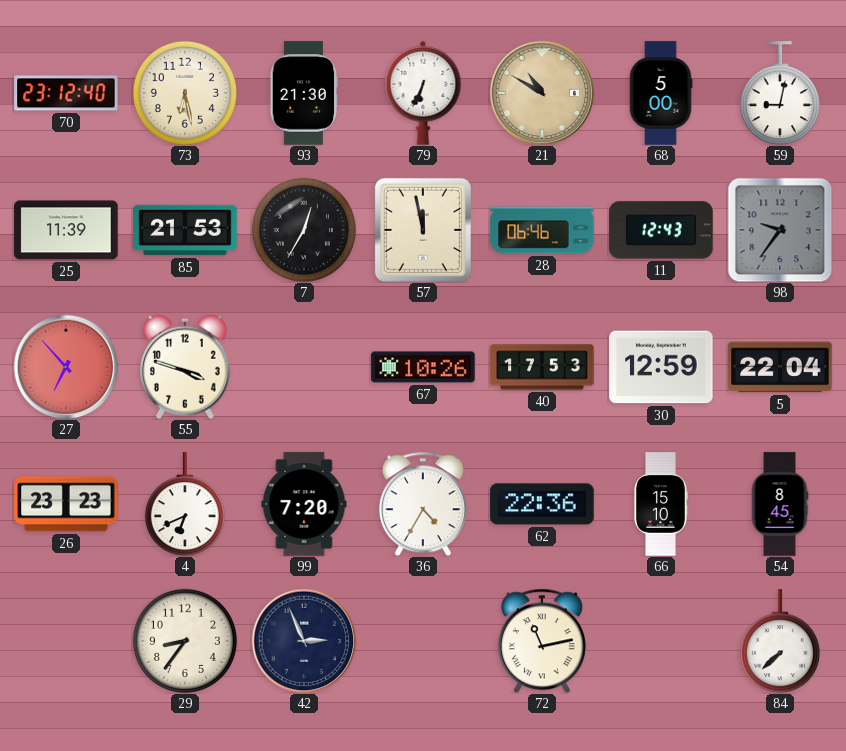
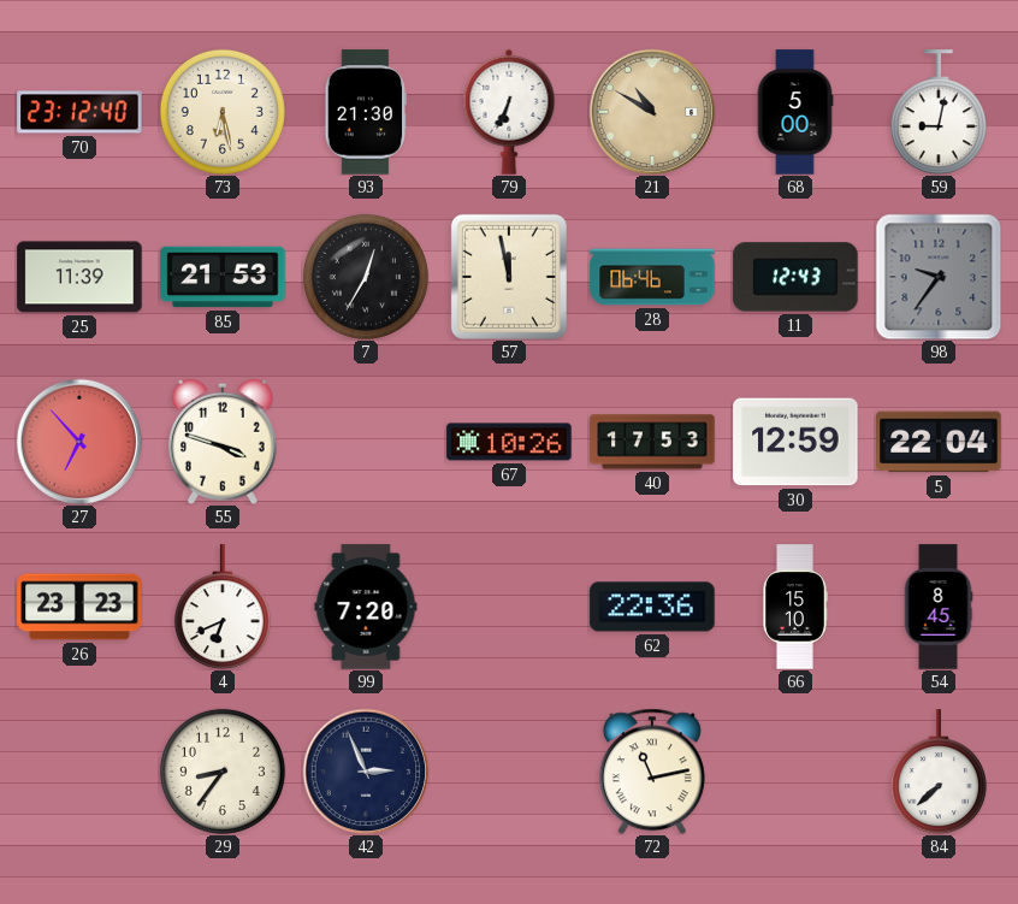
36: 4:35 -> none
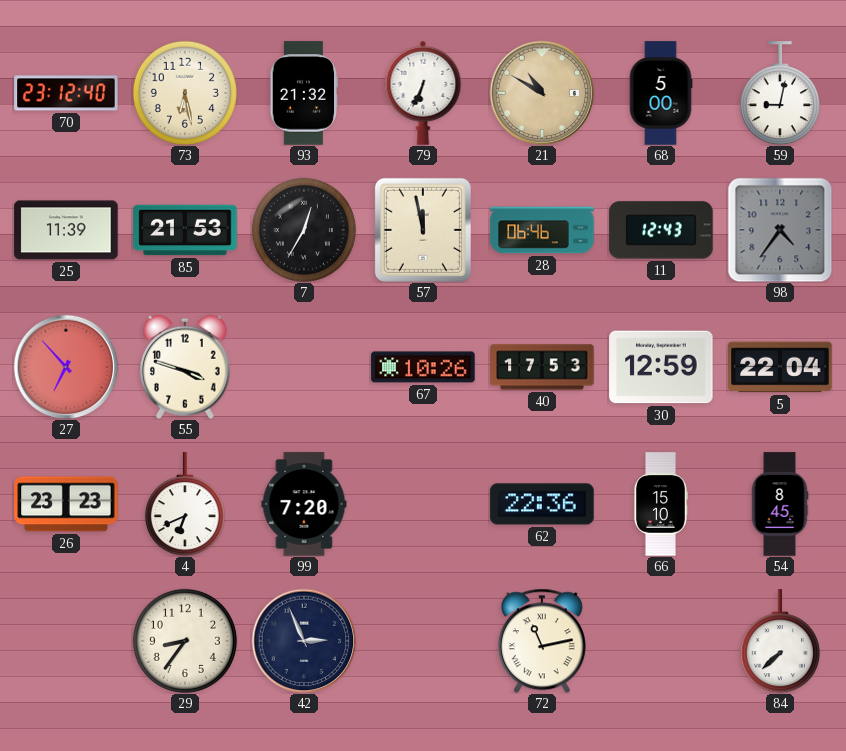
93: 21:30 -> 21:32
98: 9:36 -> 4:36
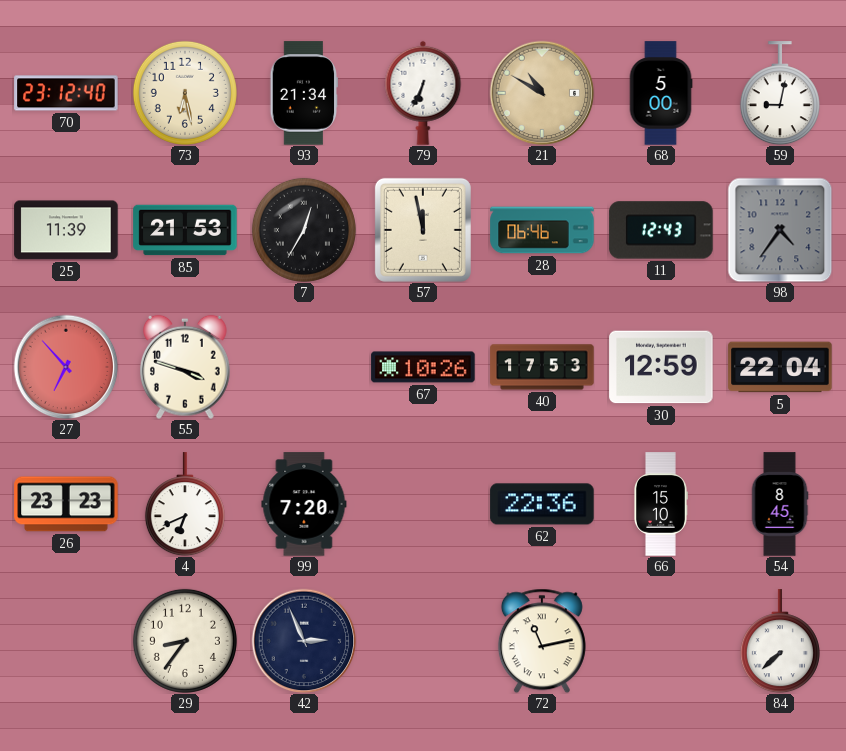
93: 21:32 -> 21:34
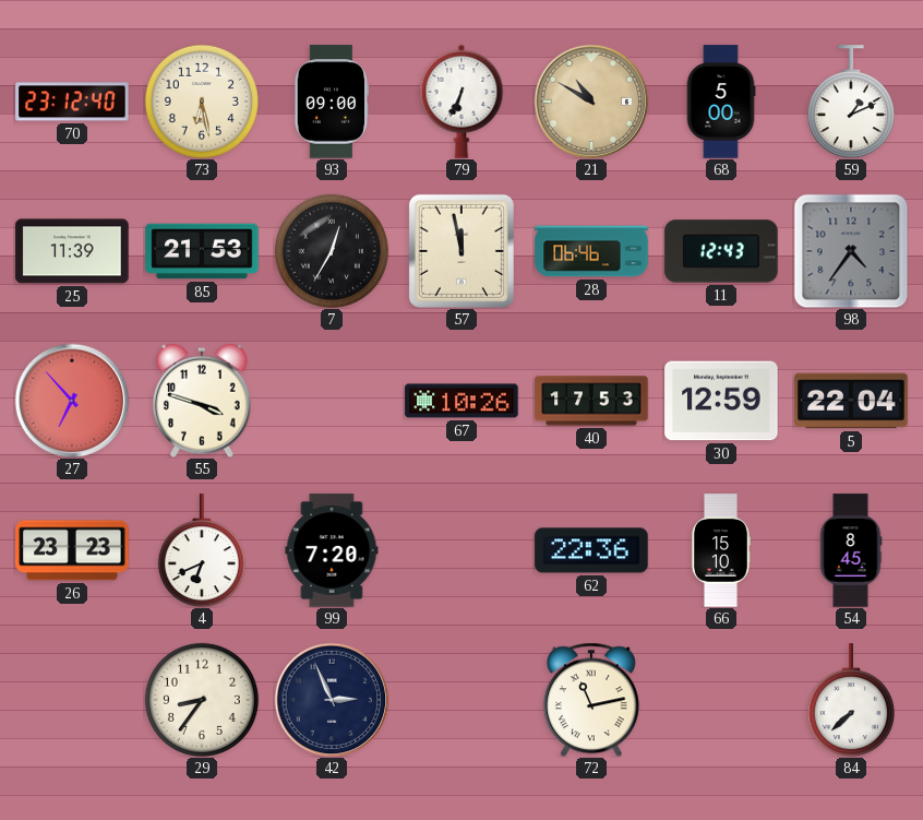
93: 21:34 -> 09:00
59: 9:02 -> 1:11
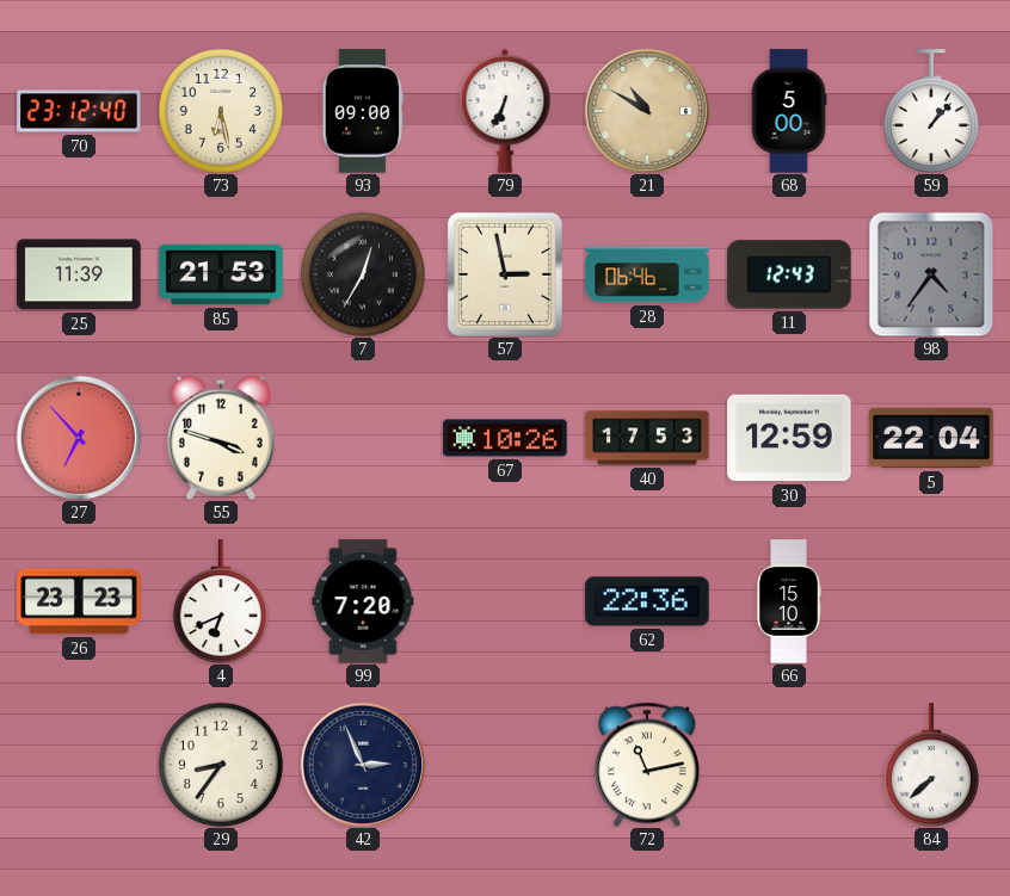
59: 1:11 -> 1:07
57: 11:58 -> 2:58
54: 8:45 -> none
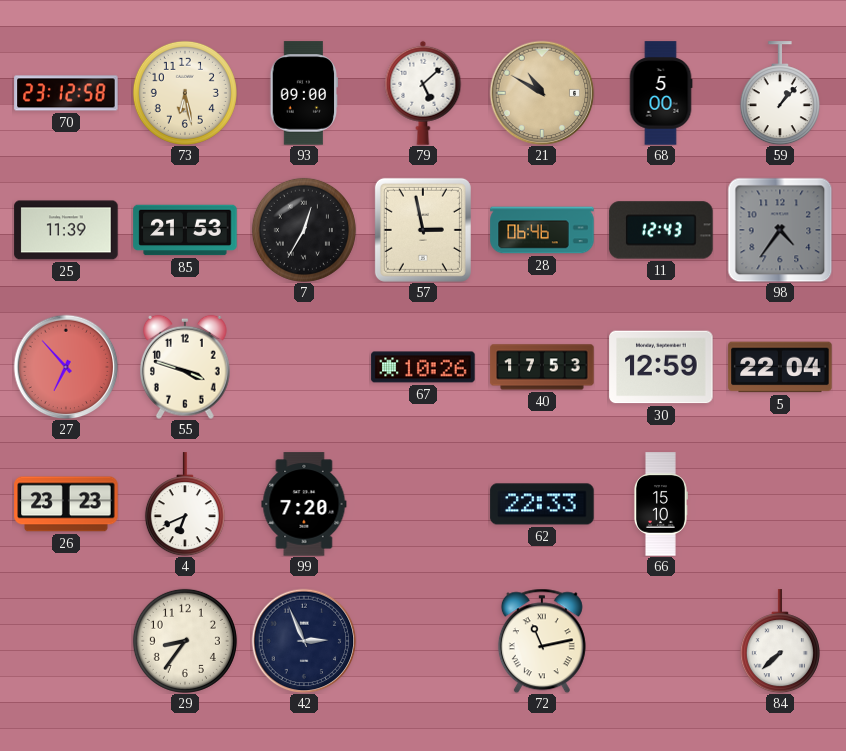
70: 23:12:40 -> 23:12:58
79: 6:34 -> 5:08
62: 22:36 -> 22:33
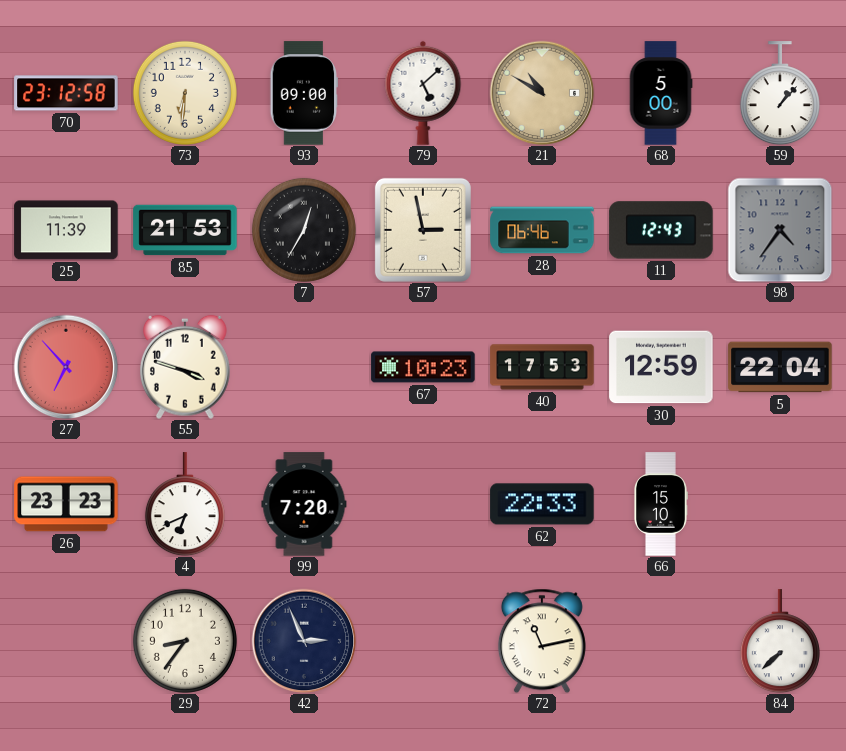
73: 6:28 -> 6:31
67: 10:26 -> 10:23
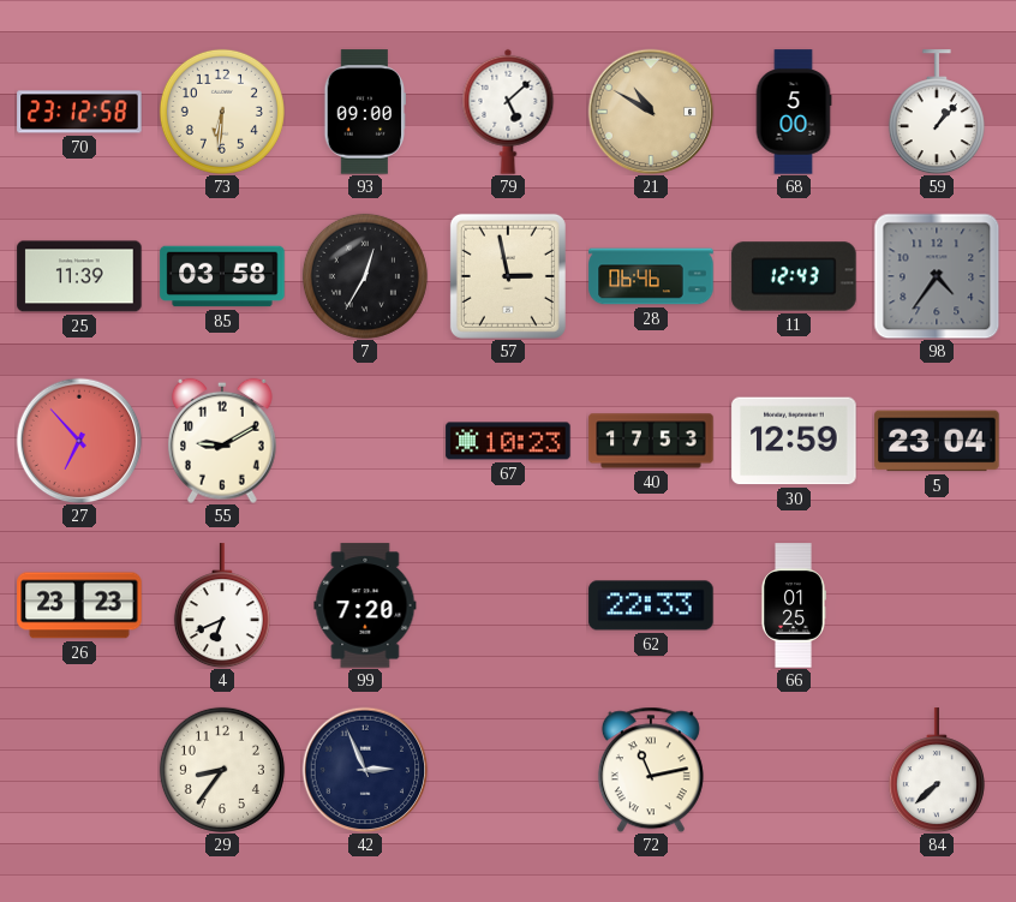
85: 21:53 -> 03:58
55: 3:48 -> 9:10
5: 22:04 -> 23:04
66: 15:10 -> 01:25
